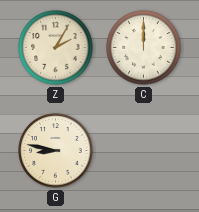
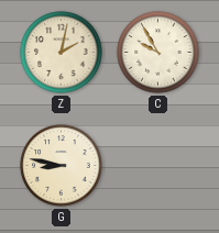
Z: 2:05 -> 2:02
C: 12:00 -> 9:55
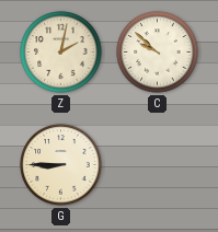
C: 9:55 -> 9:52
G: 8:47 -> 8:45
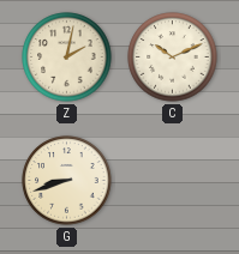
C: 9:52 -> 10:11
G: 8:45 -> 8:42
